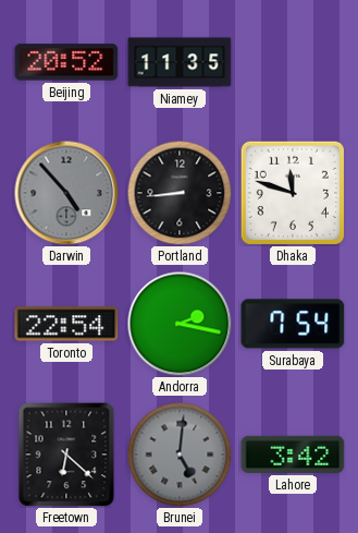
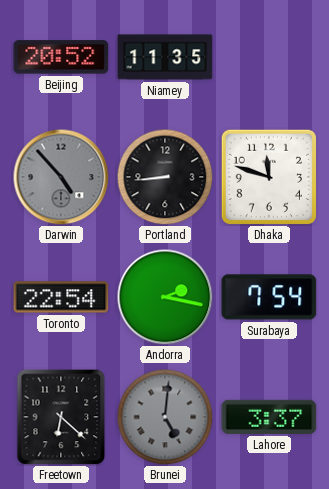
Lahore: 3:42 -> 3:37
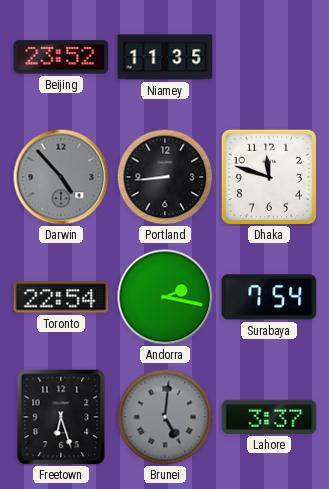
Beijing: 20:52 -> 23:52
Freetown: 6:22 -> 6:27
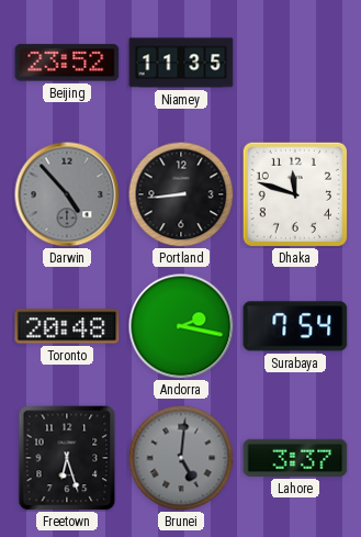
Toronto: 22:54 -> 20:48
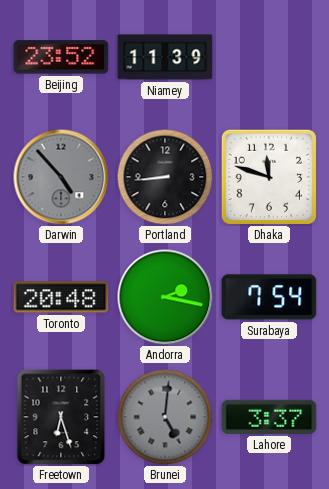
Niamey: 11:35 -> 11:39
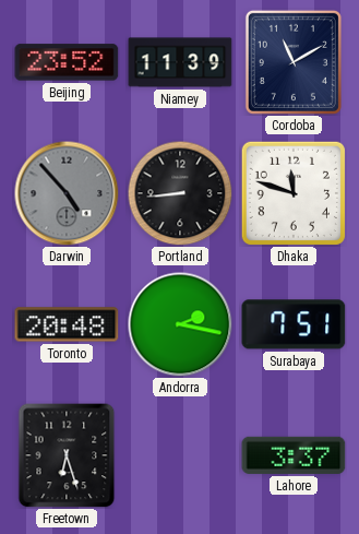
Cordoba: none -> 11:10
Surabaya: 7:54 -> 7:51
Brunei: 5:01 -> none
